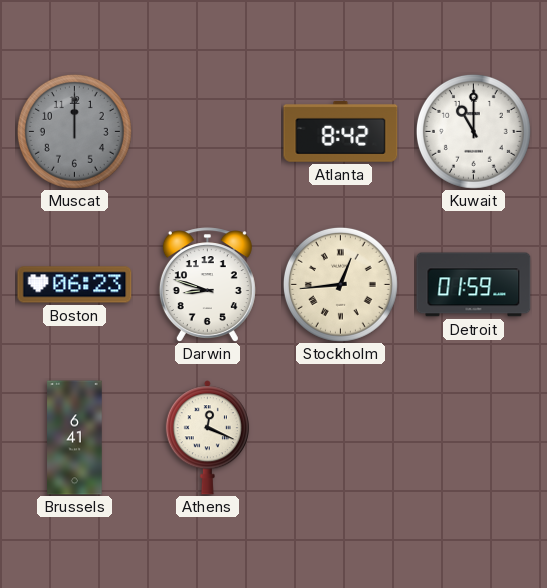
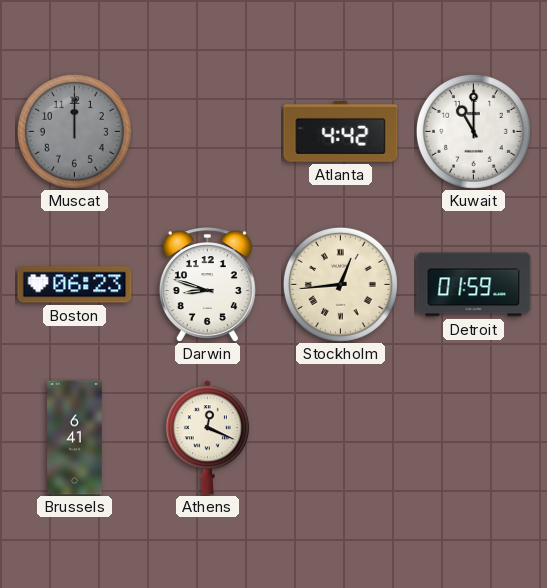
Atlanta: 8:42 -> 4:42
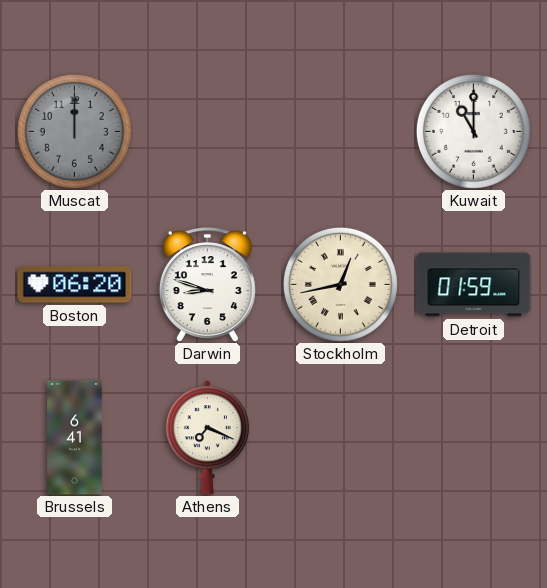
Atlanta: 4:42 -> none
Boston: 06:23 -> 06:20
Stockholm: 12:44 -> 12:43
Athens: 12:19 -> 7:19
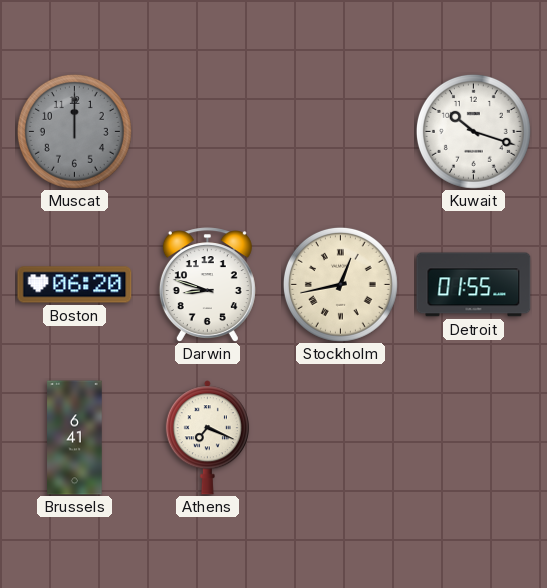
Kuwait: 11:00 -> 10:18
Detroit: 01:59 -> 01:55
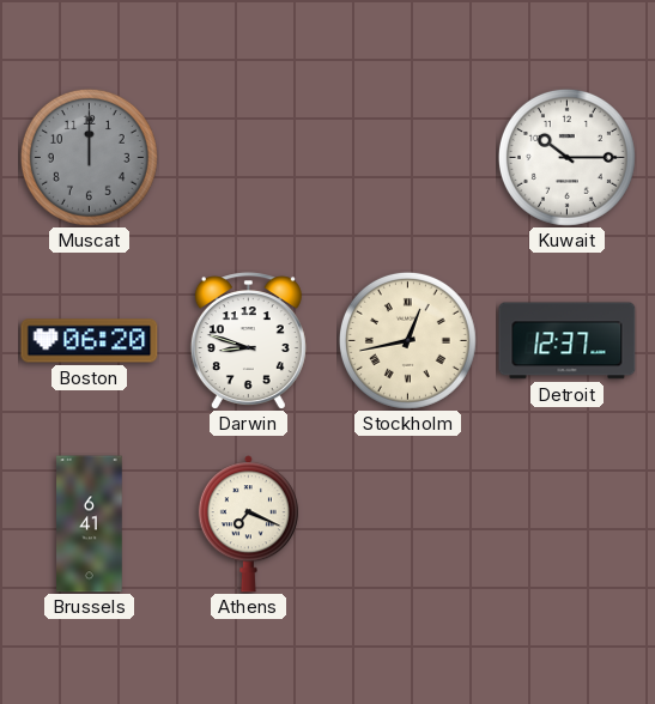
Kuwait: 10:18 -> 10:15
Detroit: 01:55 -> 12:37
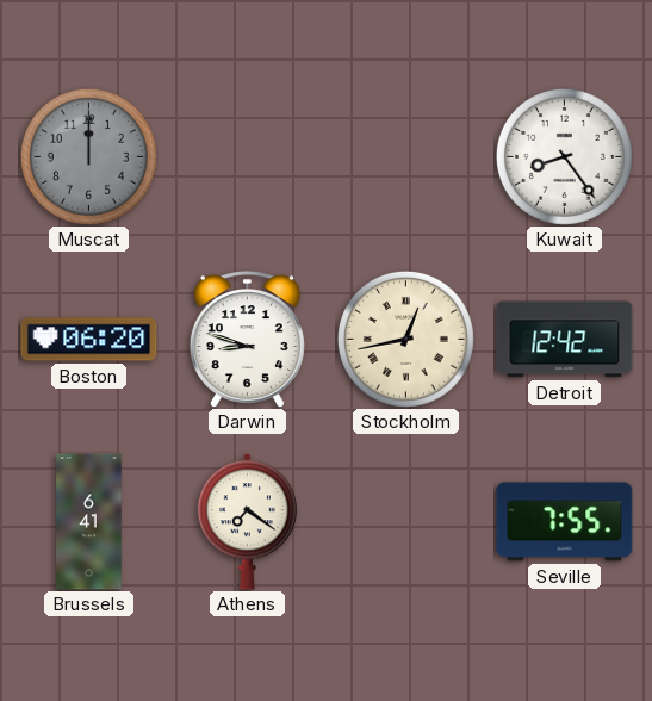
Kuwait: 10:15 -> 8:24
Detroit: 12:37 -> 12:42
Athens: 7:19 -> 7:21
Seville: none -> 7:55
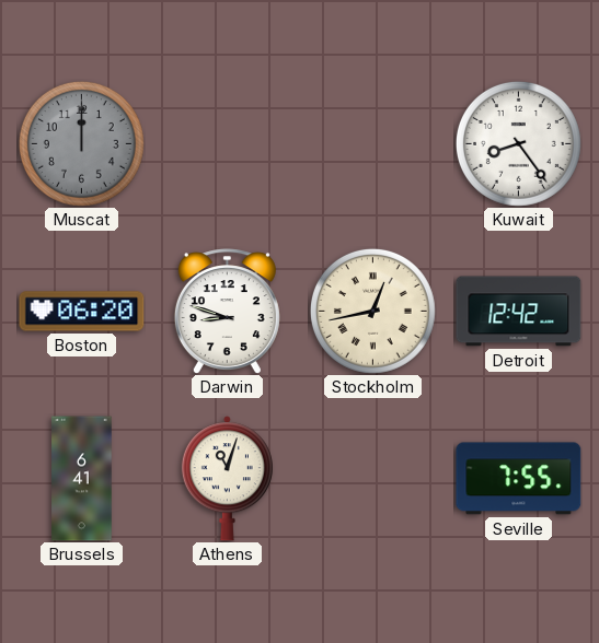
Athens: 7:21 -> 11:03
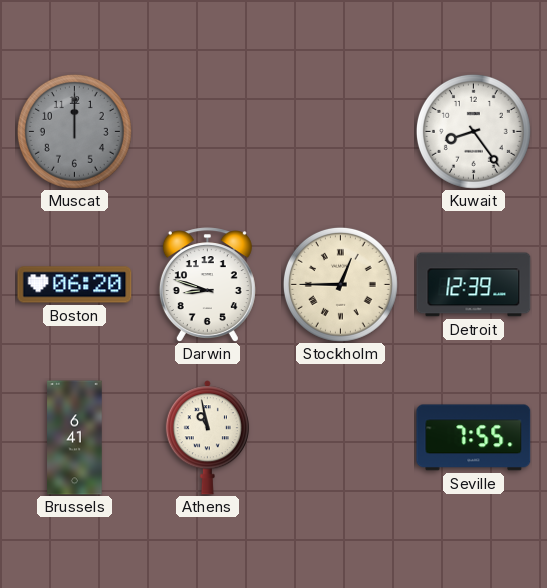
Stockholm: 12:43 -> 12:45
Detroit: 12:42 -> 12:39
Athens: 11:03 -> 10:58
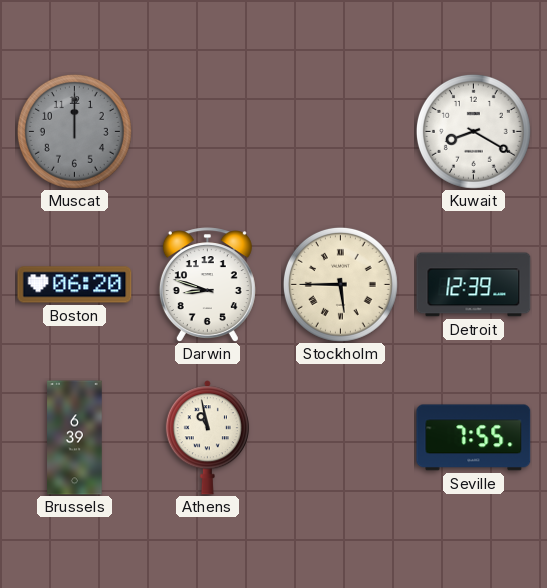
Kuwait: 8:24 -> 8:20
Stockholm: 12:45 -> 5:45
Brussels: 6:41 -> 6:39
